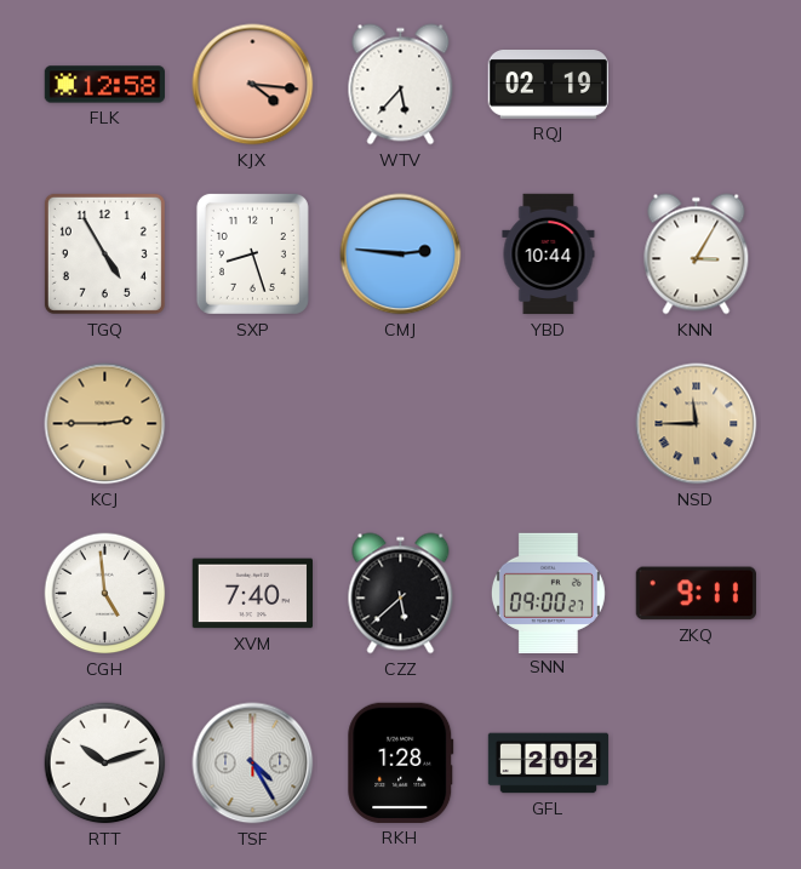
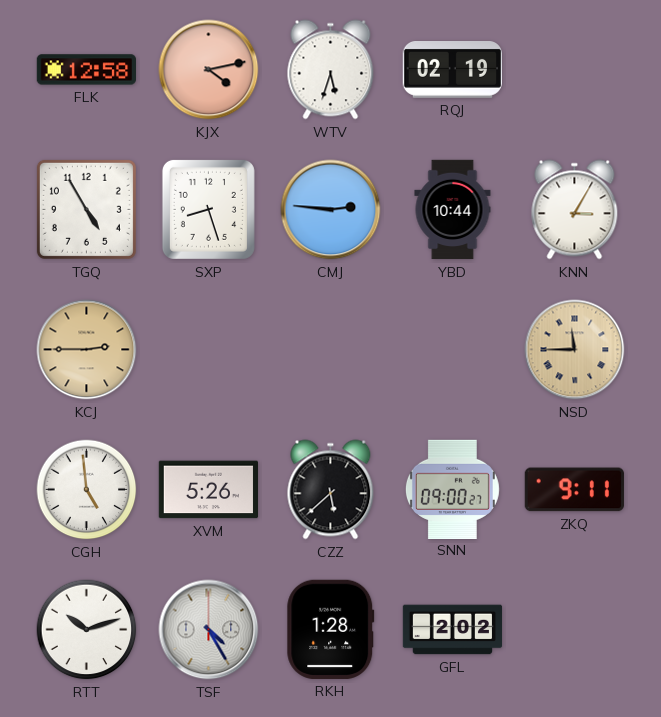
KJX: 4:16 -> 4:13
WTV: 5:37 -> 5:33
XVM: 7:40 -> 5:26
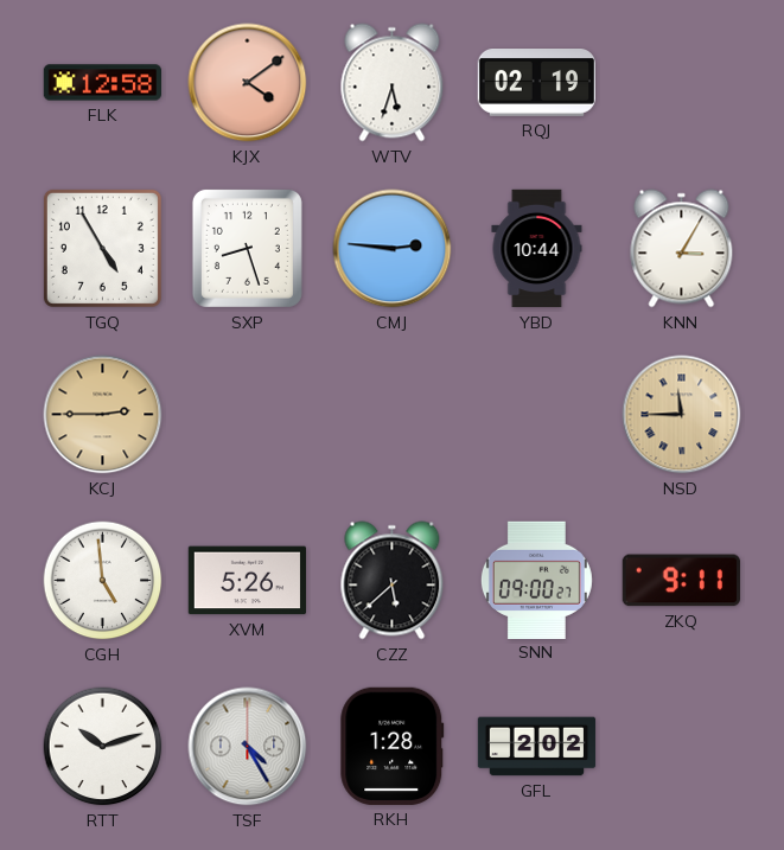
KJX: 4:13 -> 4:09
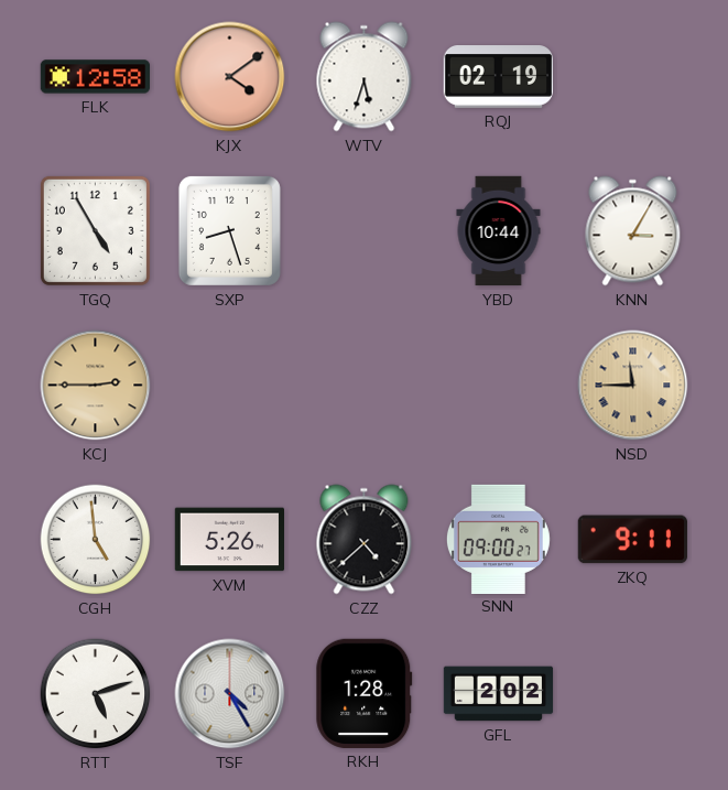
CMJ: 2:46 -> none
CZZ: 5:38 -> 4:38
RTT: 10:12 -> 5:12
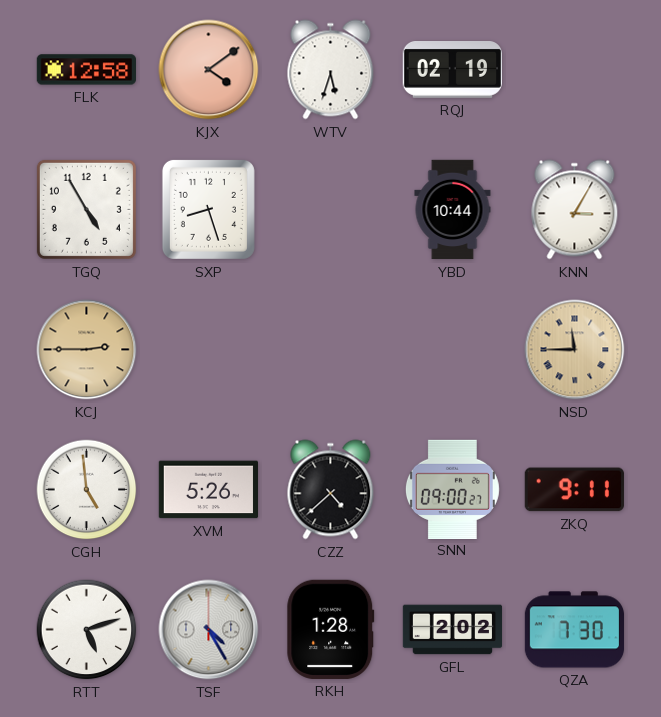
QZA: none -> 7:30
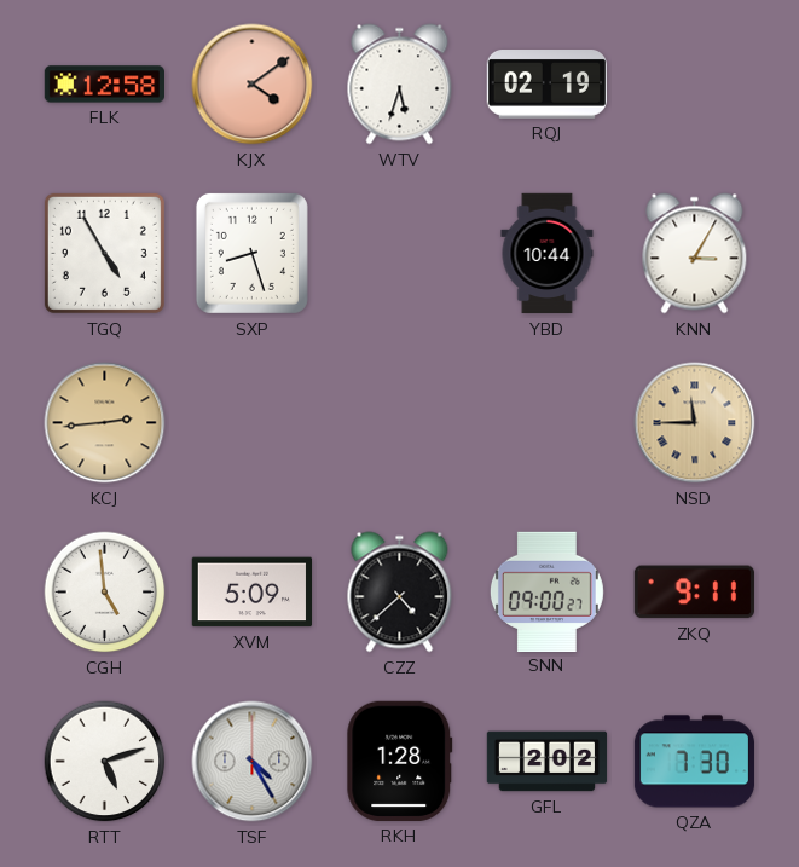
KCJ: 2:45 -> 2:44
XVM: 5:26 -> 5:09
